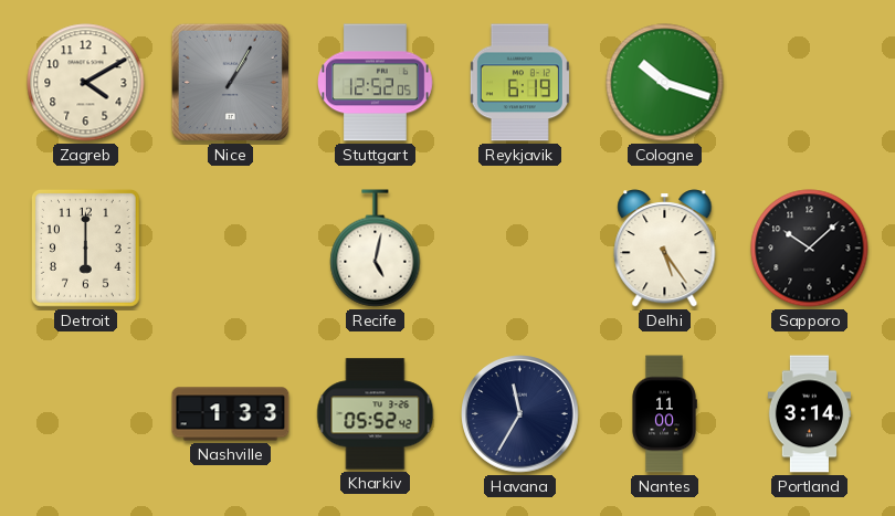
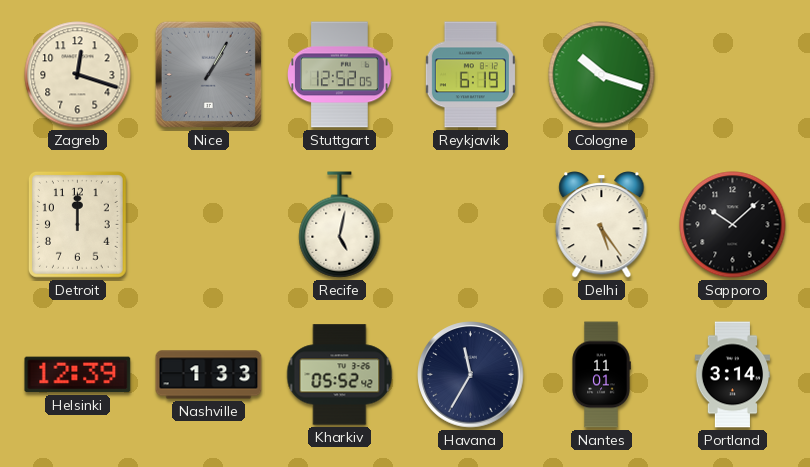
Zagreb: 4:10 -> 12:18
Detroit: 6:00 -> 12:00
Helsinki: none -> 12:39
Nantes: 11:00 -> 11:01
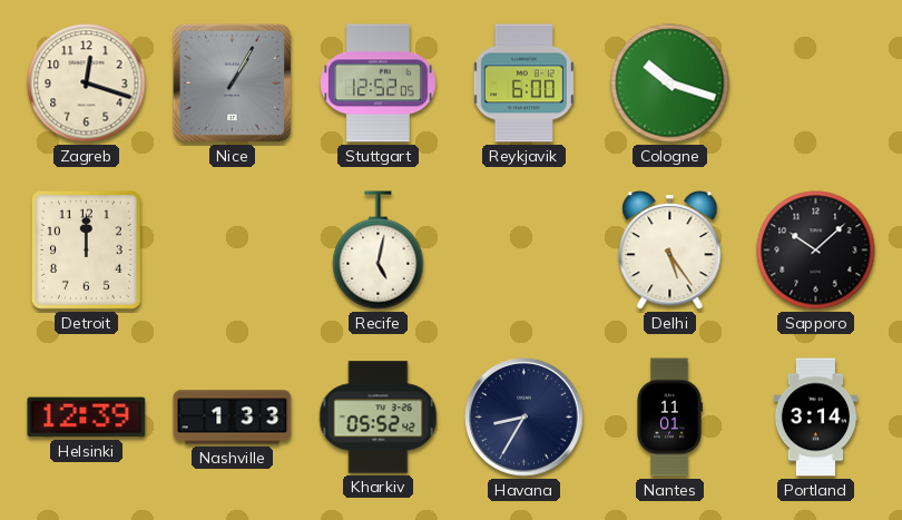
Reykjavik: 6:19 -> 6:00
Havana: 11:35 -> 8:35
